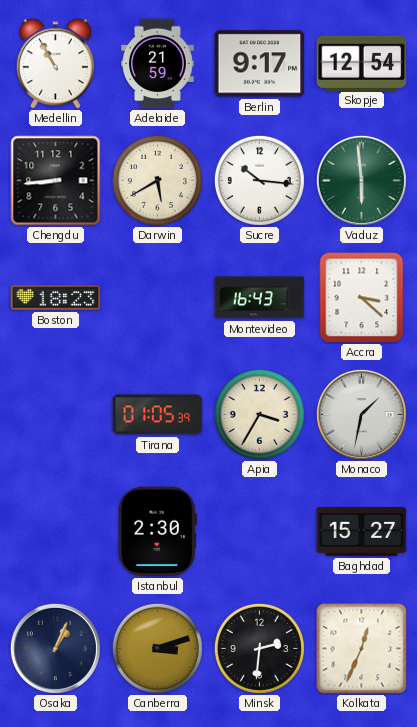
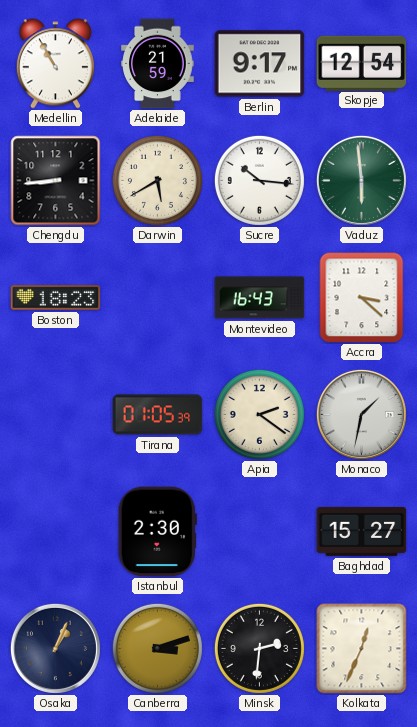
Apia: 3:35 -> 2:21
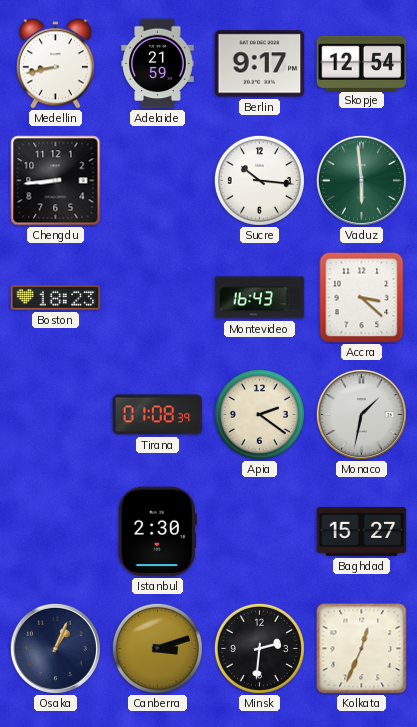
Medellin: 10:55 -> 8:43
Darwin: 5:40 -> none
Tirana: 01:05 -> 01:08
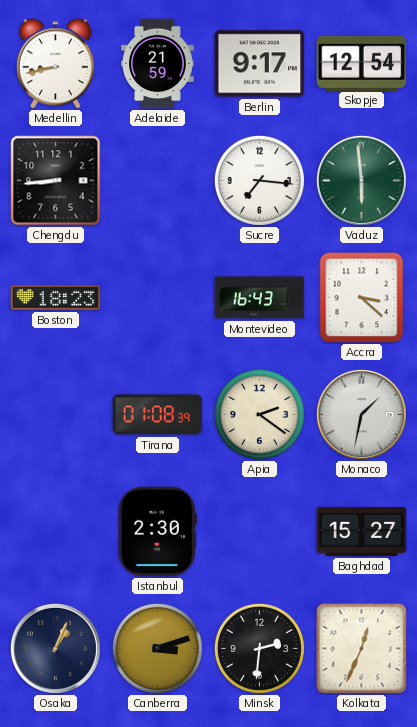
Sucre: 10:16 -> 7:16
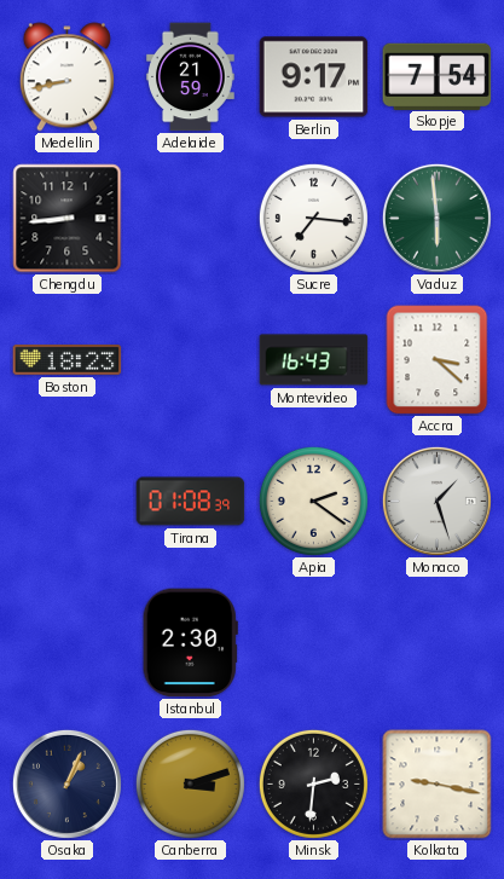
Skopje: 12:54 -> 7:54
Monaco: 1:32 -> 1:27
Baghdad: 15:27 -> none
Kolkata: 12:34 -> 9:17
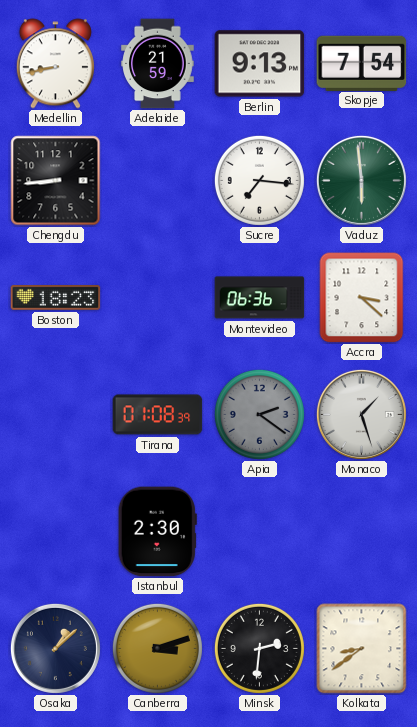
Berlin: 9:17 -> 9:13
Montevideo: 16:43 -> 06:36
Apia dial: cream -> grey
Osaka: 1:04 -> 1:08
Kolkata: 9:17 -> 8:39
